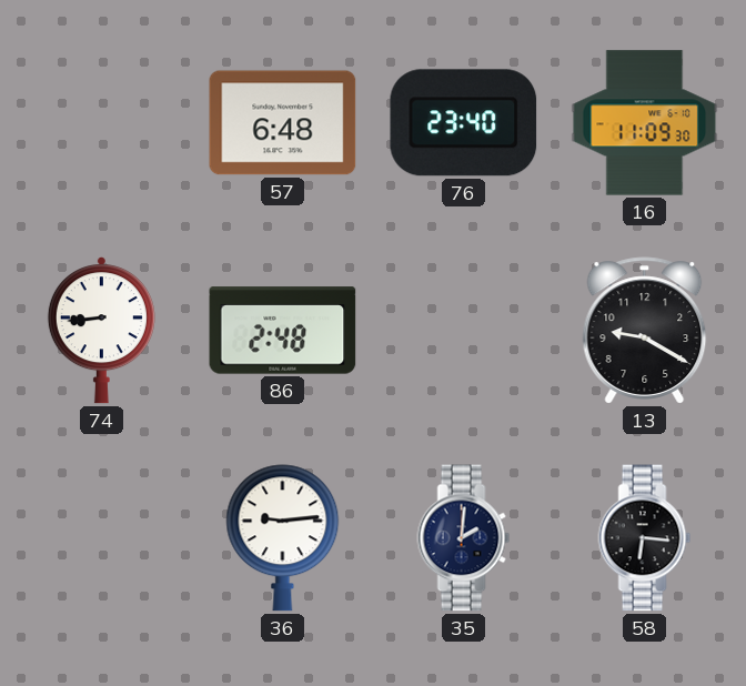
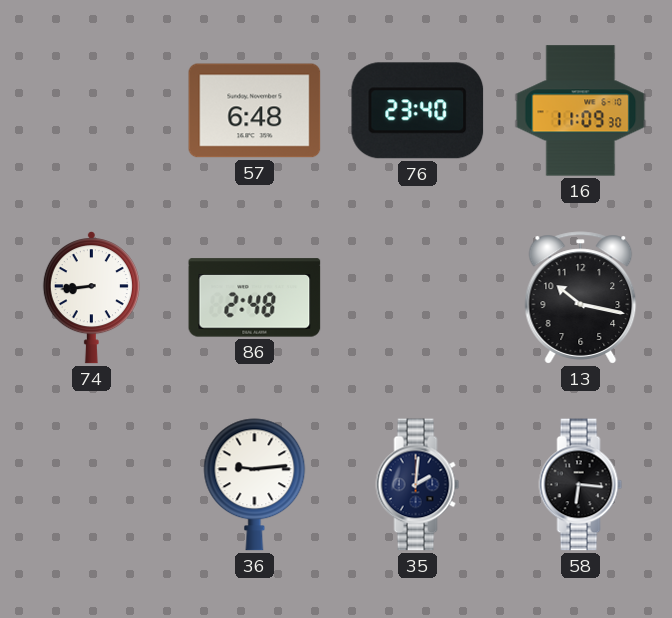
13: 9:20 -> 10:17
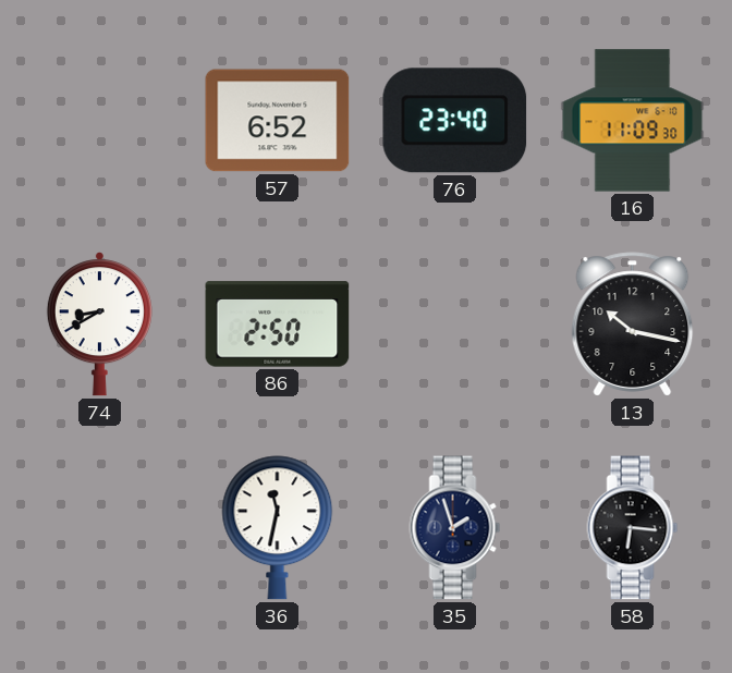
57: 6:48 -> 6:52
74: 8:44 -> 8:40
86: 2:48 -> 2:50
36: 9:14 -> 11:32
35: 2:01 -> 1:57
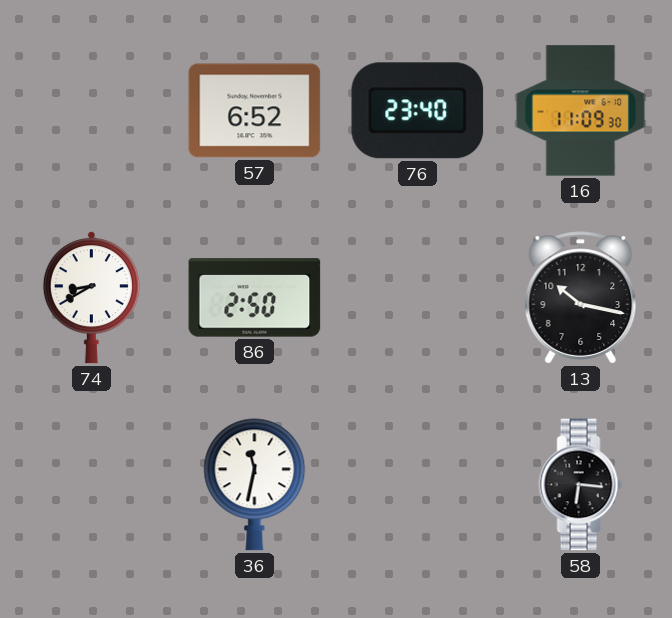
35: 1:57 -> none
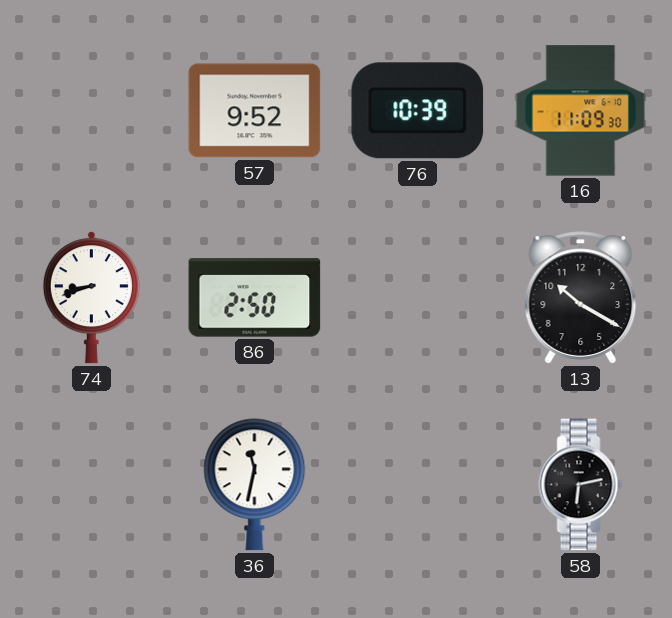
57: 6:52 -> 9:52
76: 23:40 -> 10:39
74: 8:40 -> 8:42
13: 10:17 -> 10:20
58: 6:16 -> 6:13
